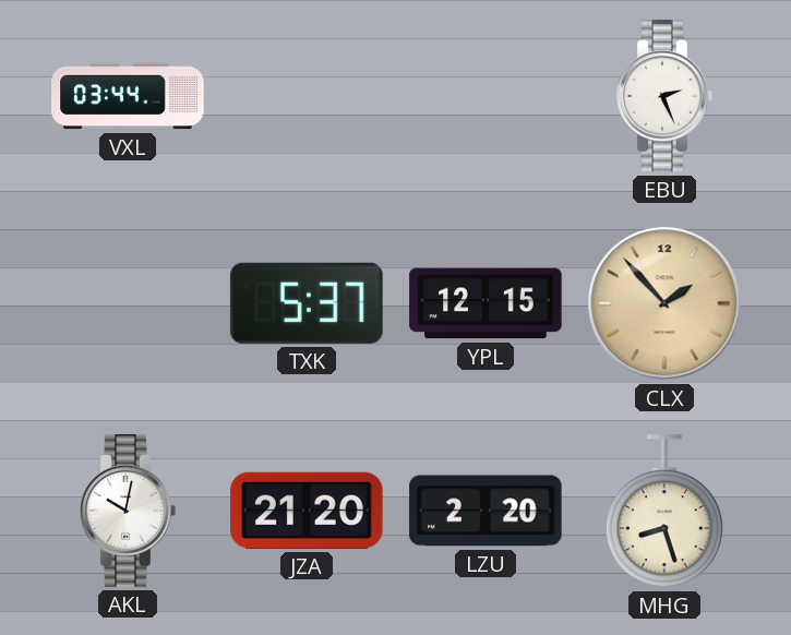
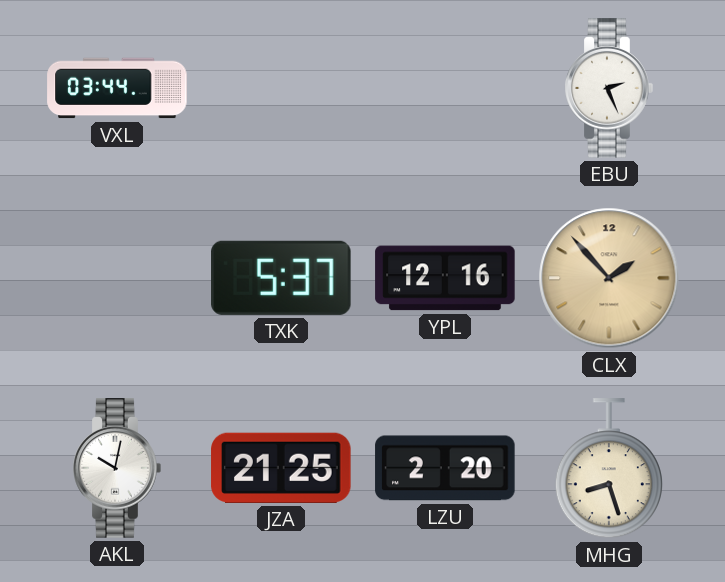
YPL: 12:15 -> 12:16
JZA: 21:20 -> 21:25
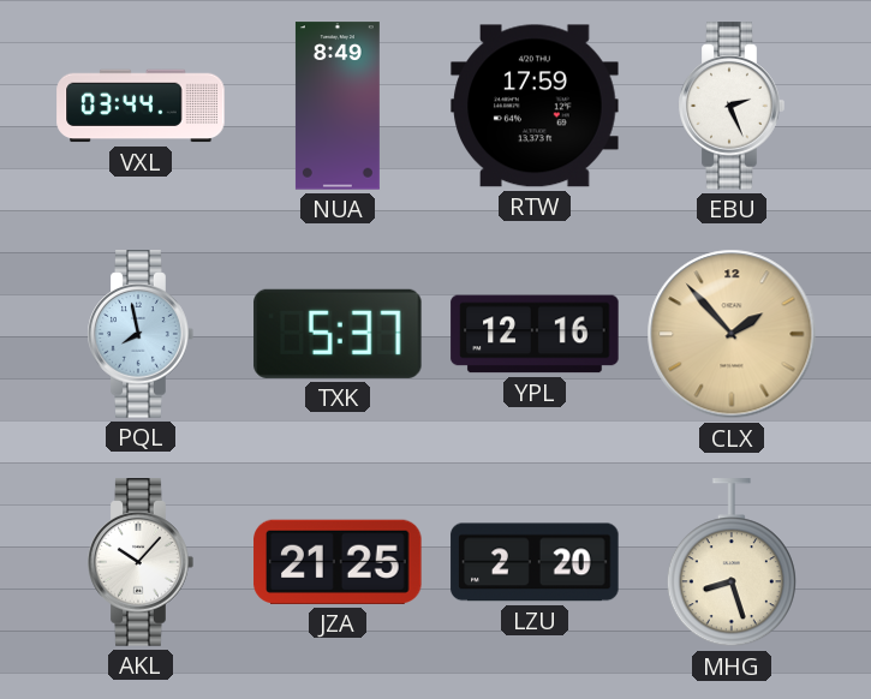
NUA: none -> 8:49
RTW: none -> 17:59
PQL: none -> 7:58
AKL: 10:02 -> 10:07
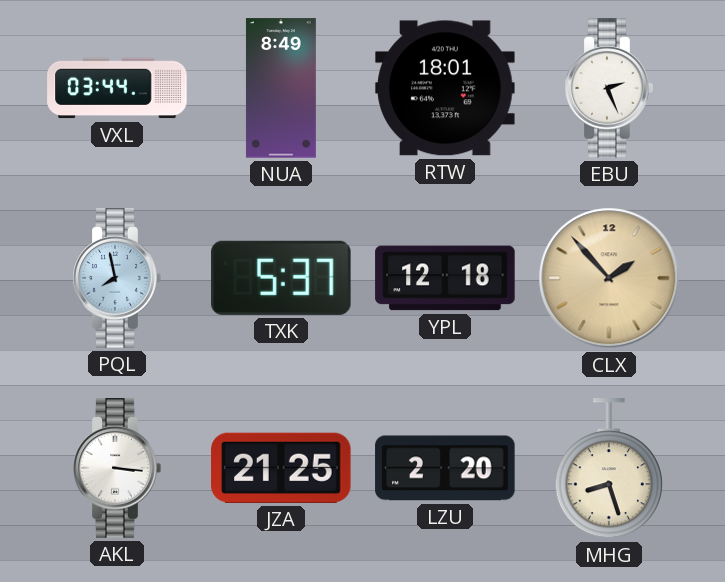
RTW: 17:59 -> 18:01
YPL: 12:16 -> 12:18
AKL: 10:07 -> 3:16
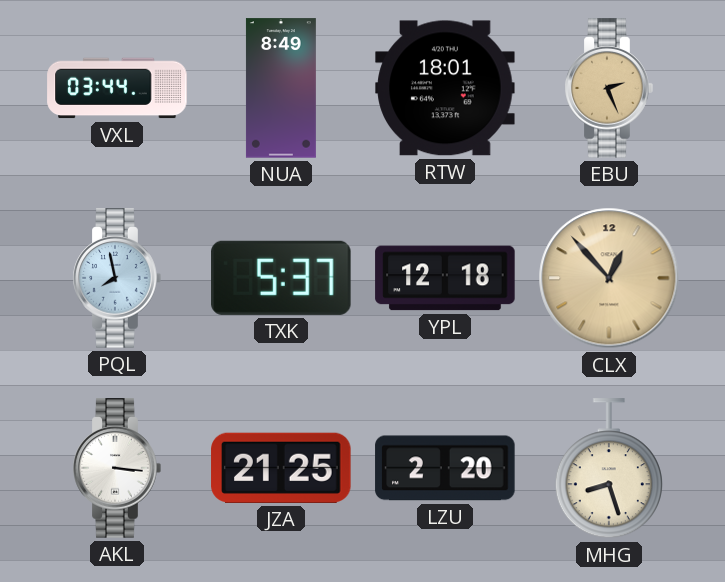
EBU dial: white -> champagne
CLX: 1:53 -> 12:53
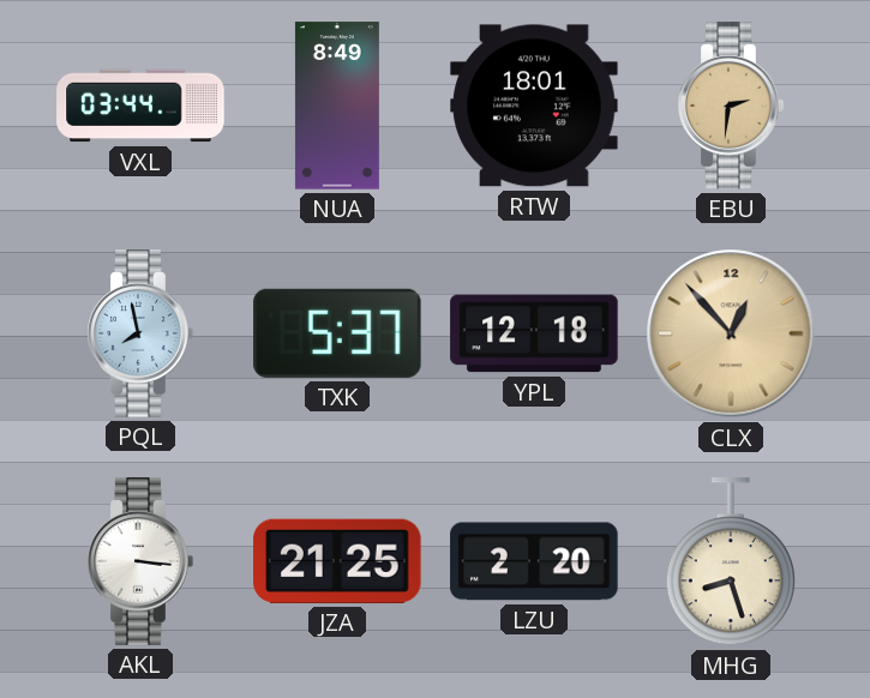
EBU: 2:26 -> 2:31
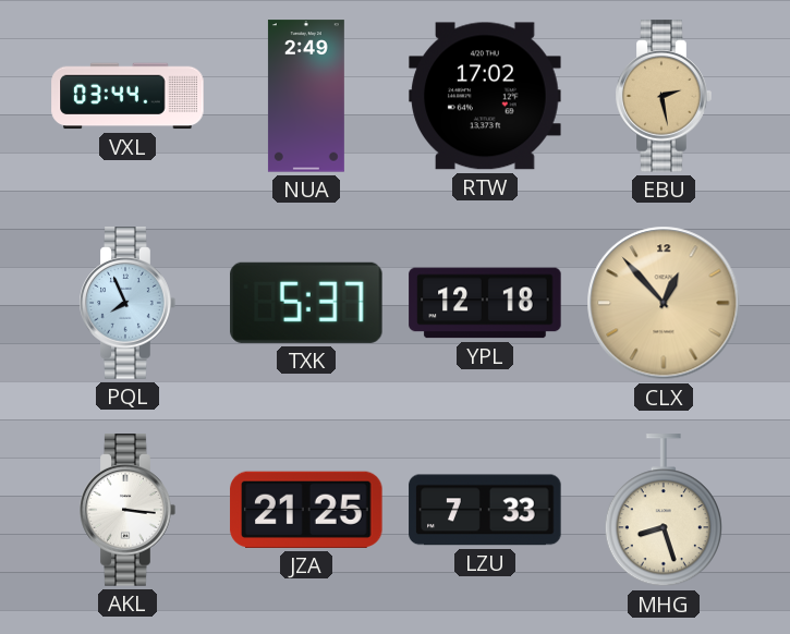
NUA: 8:49 -> 2:49
RTW: 18:01 -> 17:02
EBU: 2:31 -> 2:28
PQL: 7:58 -> 7:56
LZU: 2:20 -> 7:33
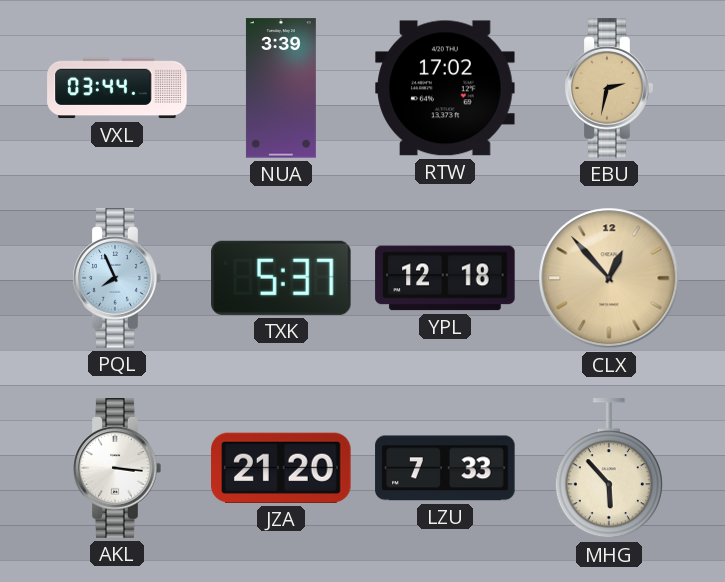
NUA: 2:49 -> 3:39
EBU: 2:28 -> 2:32
JZA: 21:25 -> 21:20
MHG: 8:27 -> 5:53
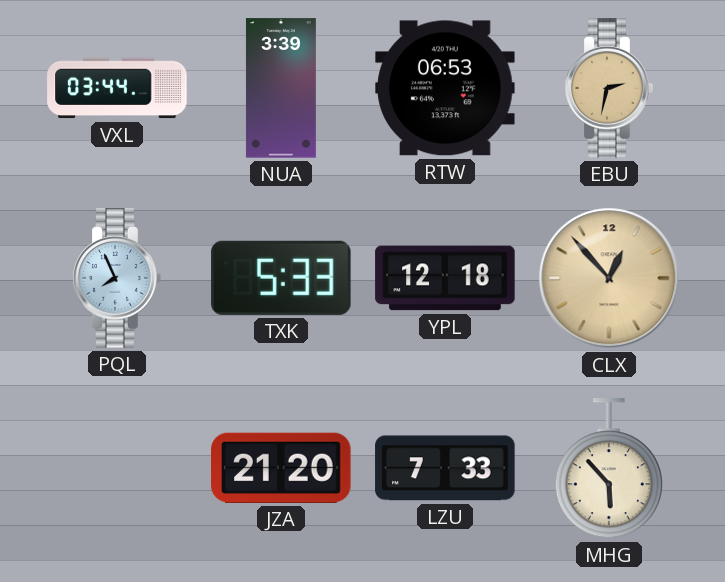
RTW: 17:02 -> 06:53
TXK: 5:37 -> 5:33
AKL: 3:16 -> none
